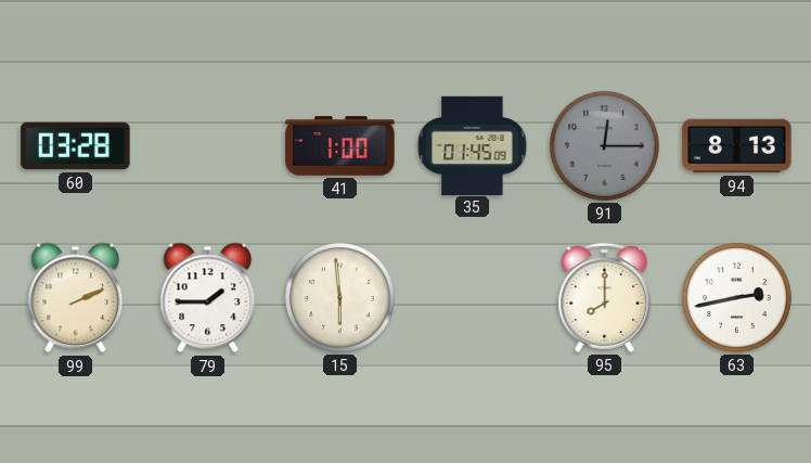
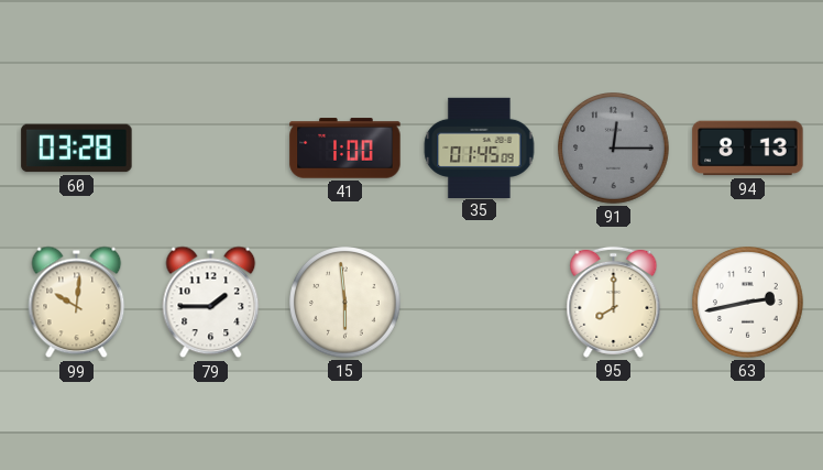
99: 2:11 -> 10:01
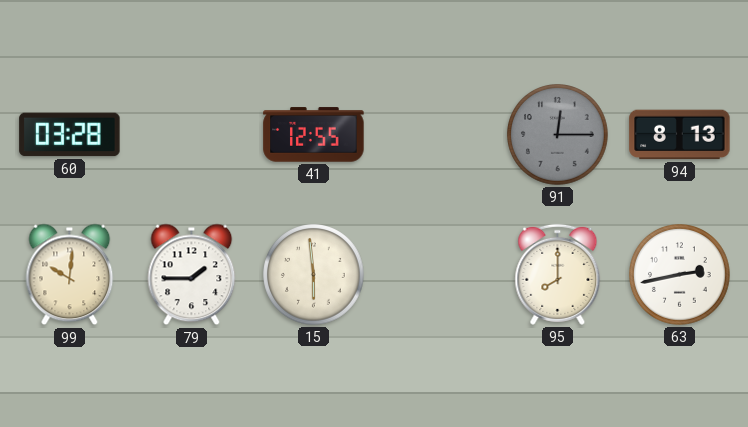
41: 1:00 -> 12:55
35: 01:45 -> none
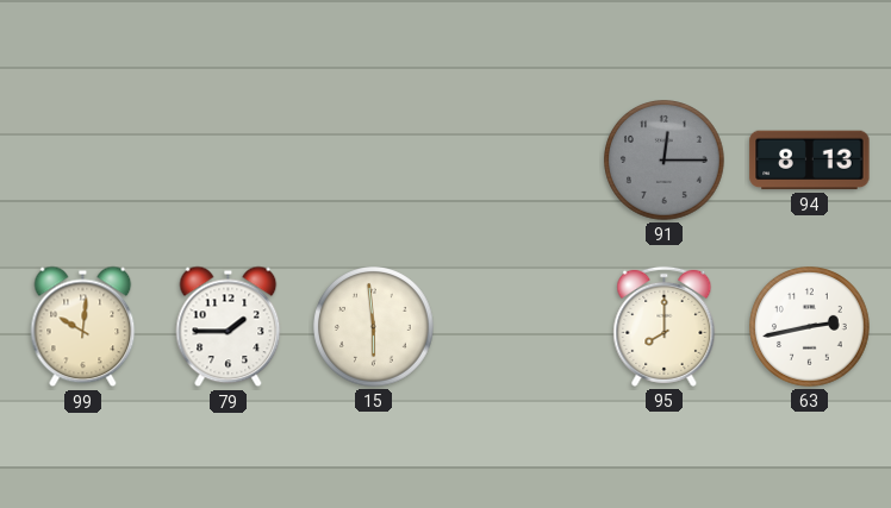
60: 03:28 -> none
41: 12:55 -> none
